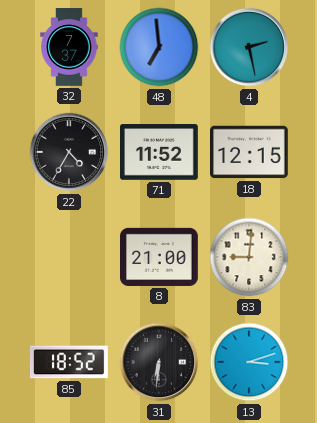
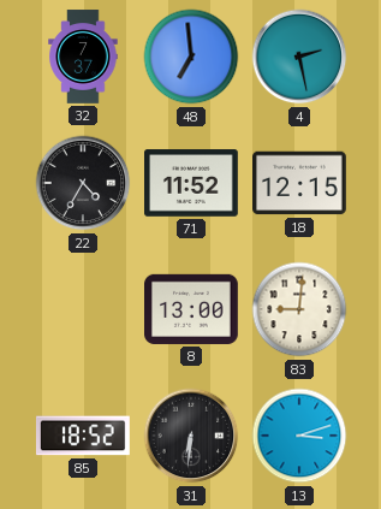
8: 21:00 -> 13:00
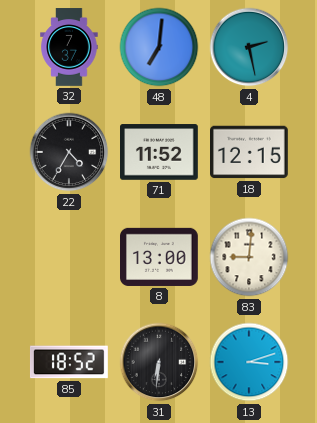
48: 6:59 -> 7:01
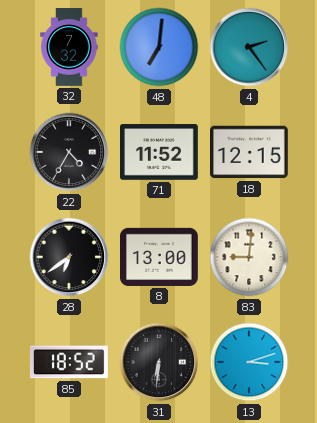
32: 7:37 -> 7:32
4: 2:28 -> 2:24
28: none -> 6:39
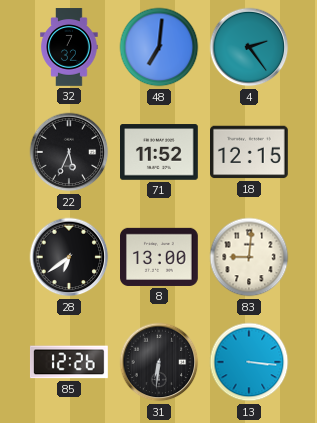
22: 4:35 -> 5:34
85: 18:52 -> 12:26
13: 3:12 -> 3:16
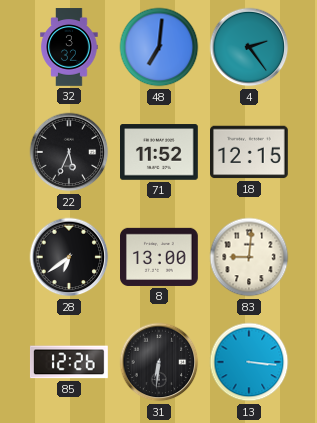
32: 7:32 -> 3:32
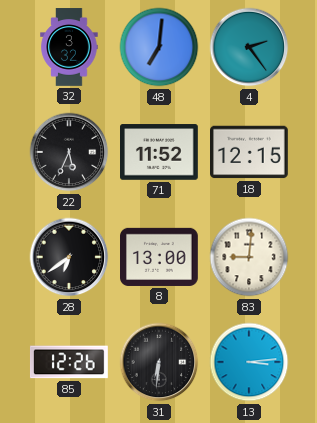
13: 3:16 -> 3:14
